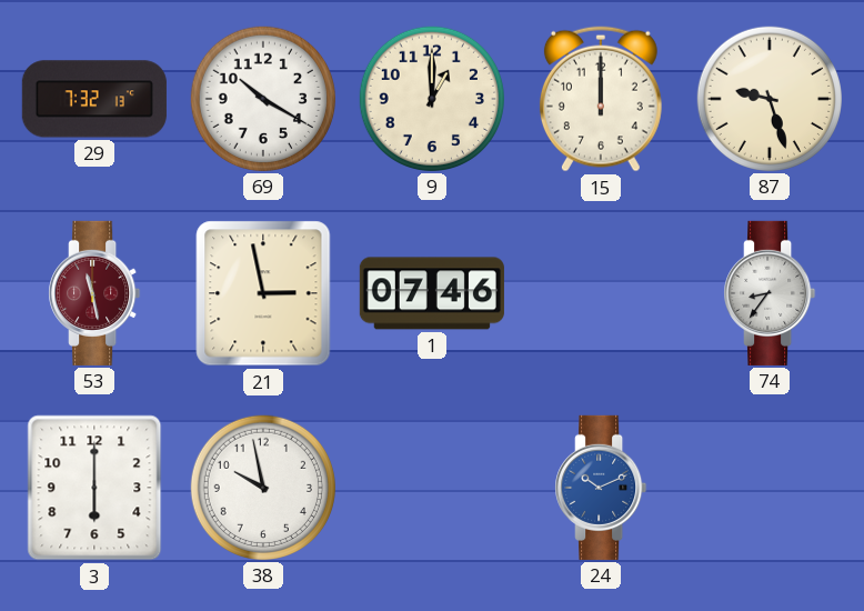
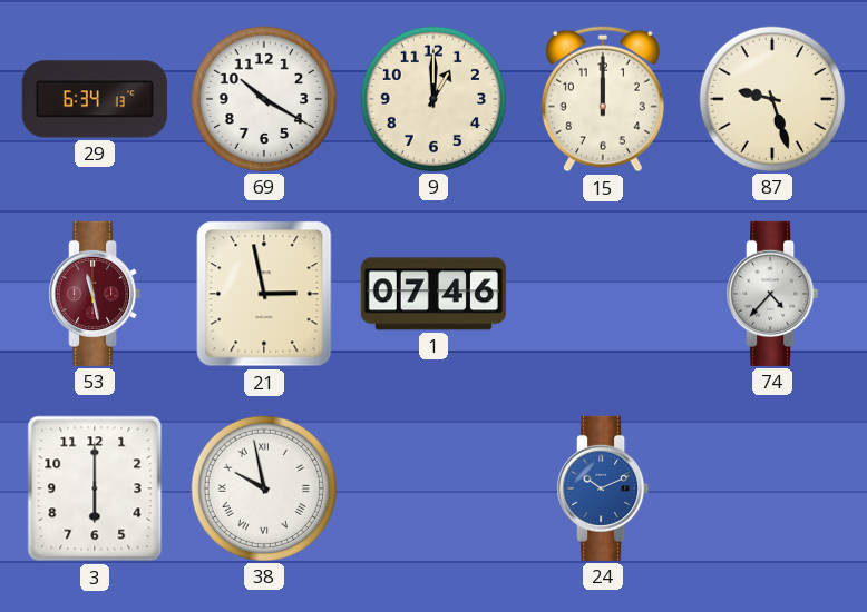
29: 7:32 -> 6:34
74: 8:36 -> 4:37
38 numerals: Arabic -> Roman
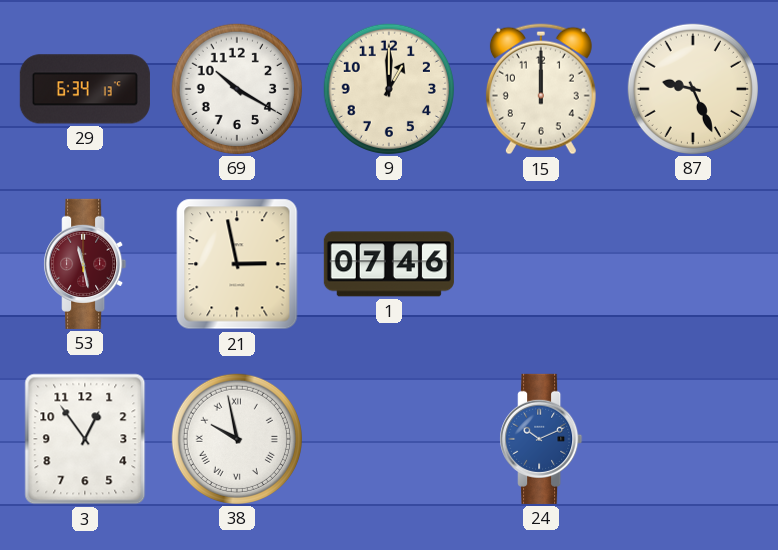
87: 9:27 -> 9:26
74: 4:37 -> none
3: 6:00 -> 12:54
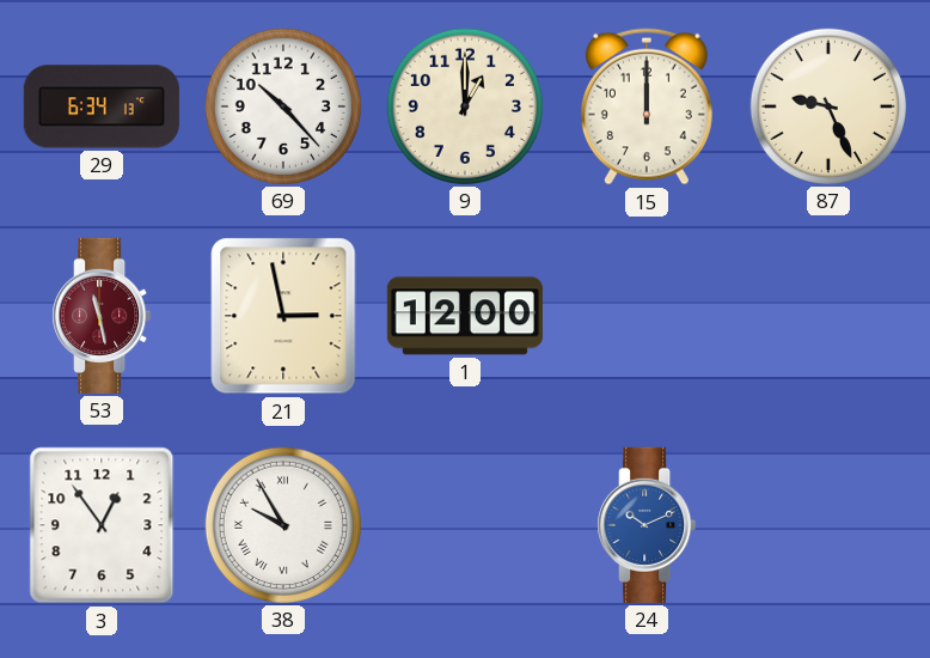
69: 10:20 -> 10:23
1: 07:46 -> 12:00
38: 9:58 -> 9:55
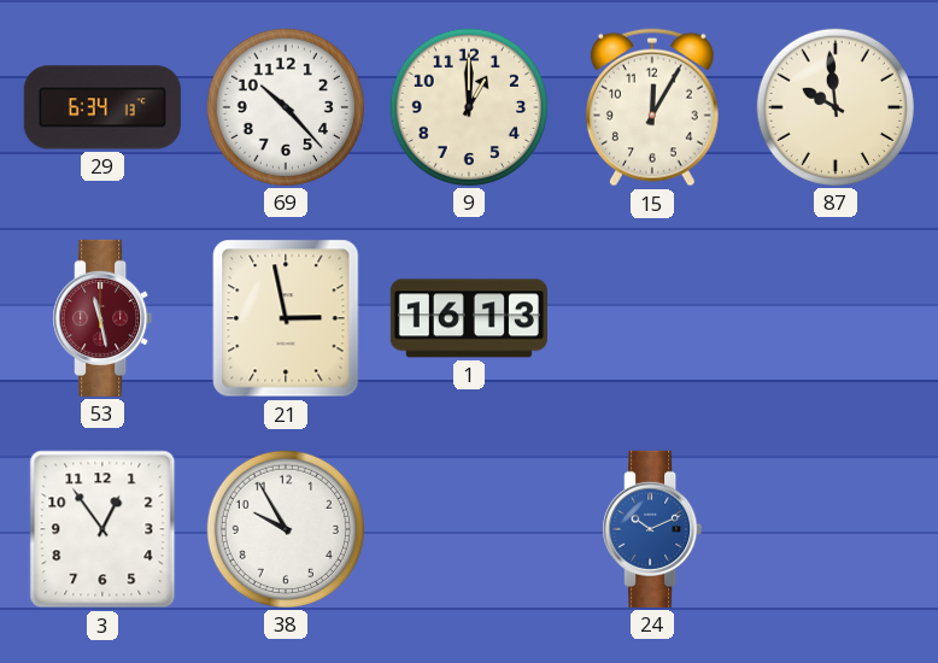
15: 12:00 -> 12:05
87: 9:26 -> 9:59
1: 12:00 -> 16:13
38 numerals: Roman -> Arabic
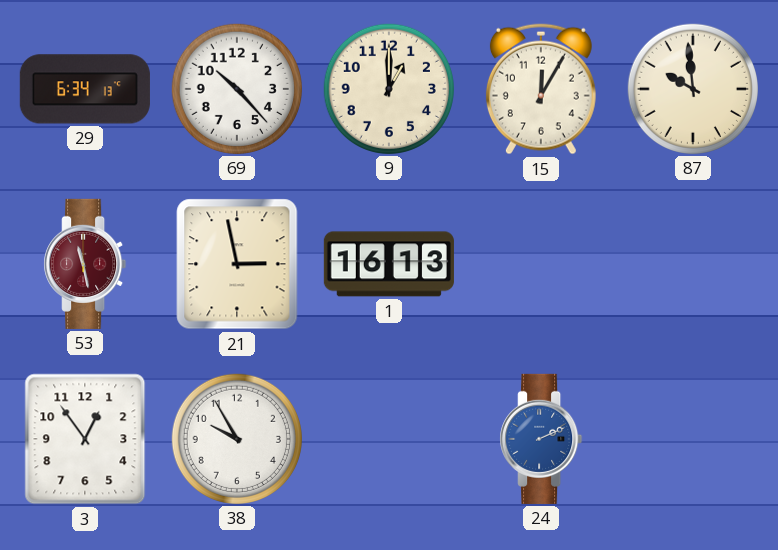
24: 10:11 -> 2:11
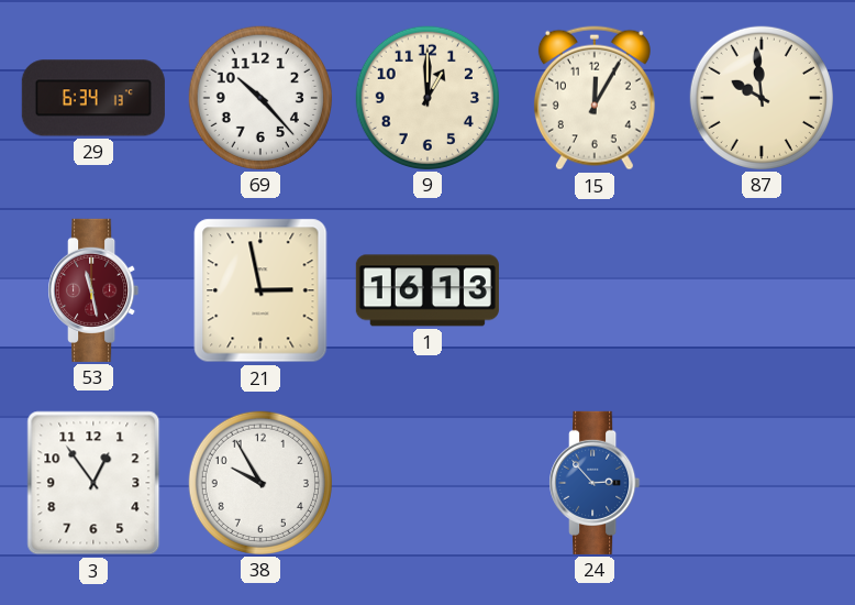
24: 2:11 -> 2:53
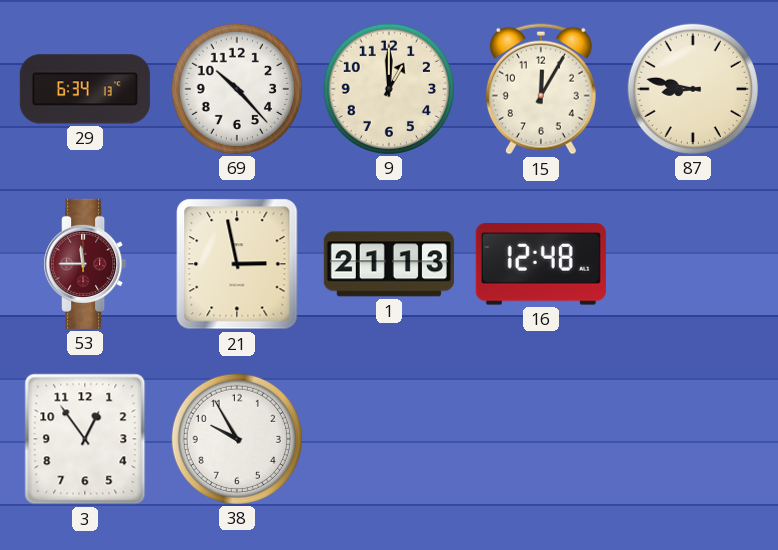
87: 9:59 -> 8:47
53: 11:28 -> 11:45
1: 16:13 -> 21:13
16: none -> 12:48
24: 2:53 -> none
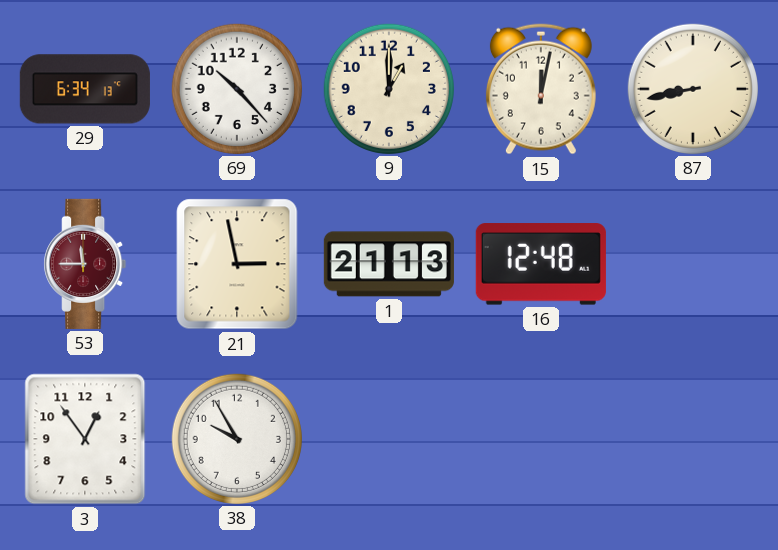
15: 12:05 -> 12:02
87: 8:47 -> 8:43
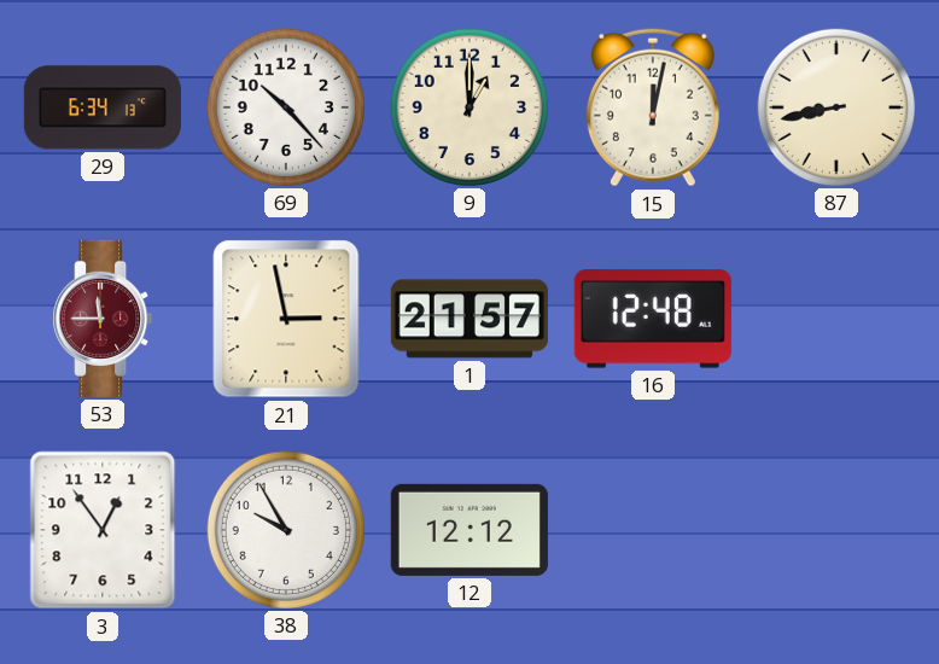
1: 21:13 -> 21:57
12: none -> 12:12
